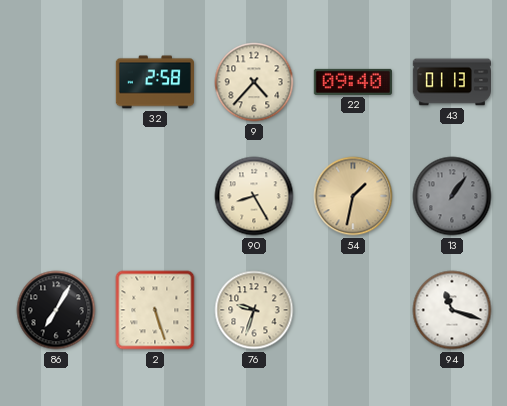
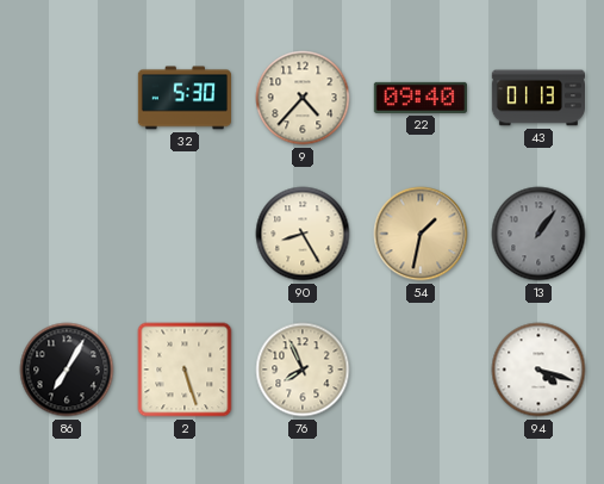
32: 2:58 -> 5:30
76: 9:33 -> 7:56
94: 11:18 -> 4:18
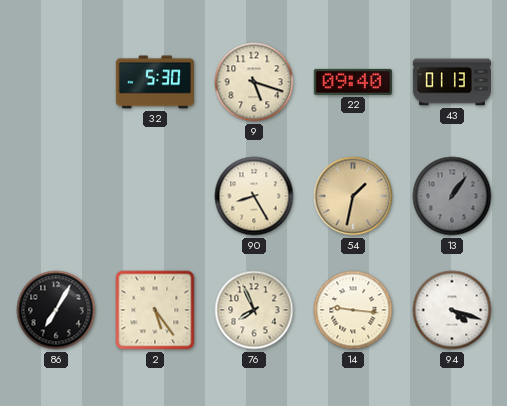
9: 4:37 -> 5:18
2: 5:27 -> 5:24
14: none -> 9:16
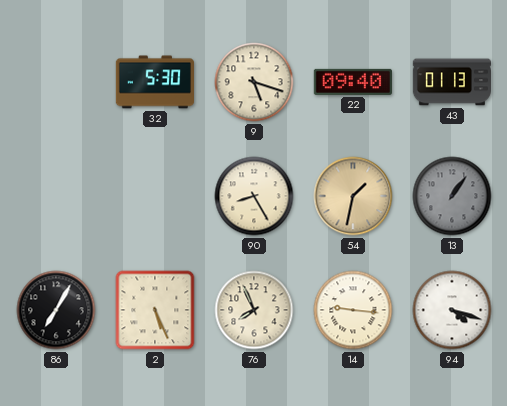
2: 5:24 -> 5:26
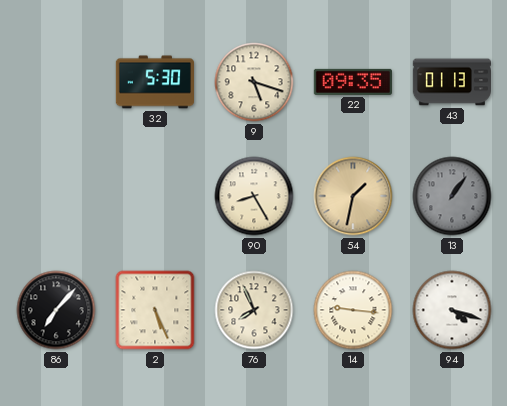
22: 09:40 -> 09:35
86: 7:05 -> 7:07
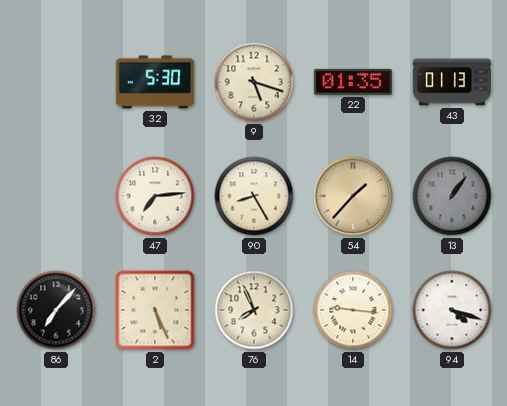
22: 09:35 -> 01:35
47: none -> 7:14
54: 1:32 -> 1:37
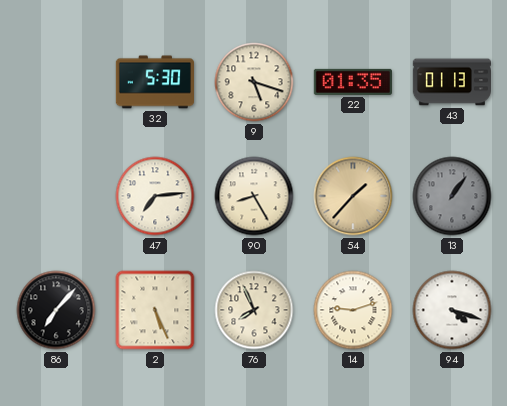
14: 9:16 -> 9:12
